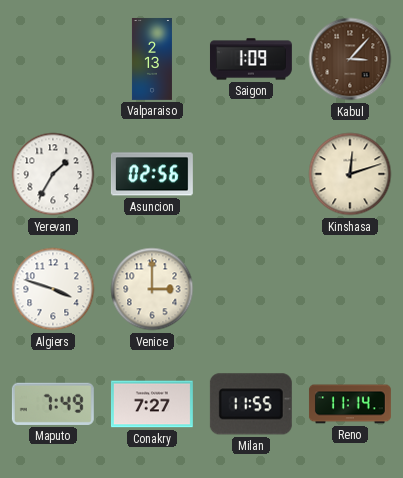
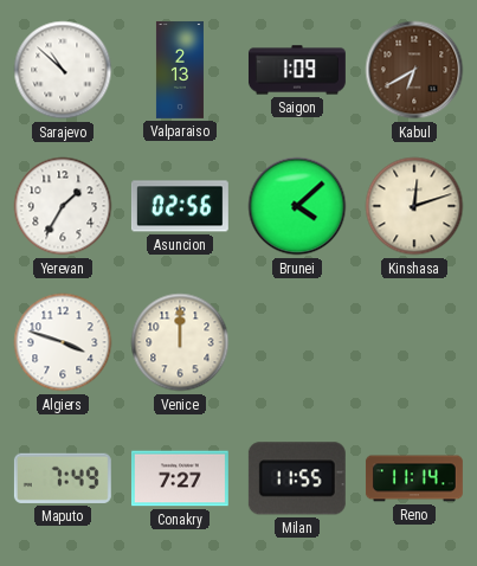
Sarajevo: none -> 10:52
Kabul: 3:07 -> 6:40
Brunei: none -> 4:08
Venice: 3:00 -> 12:00
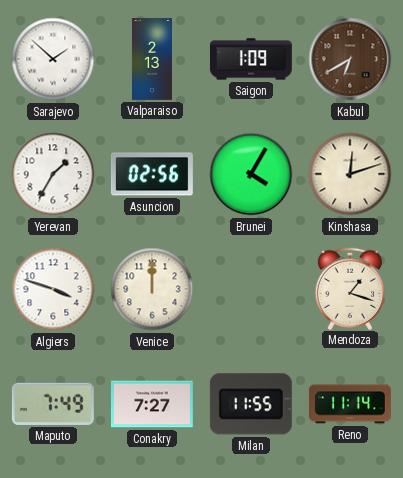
Sarajevo: 10:52 -> 1:52
Brunei: 4:08 -> 4:05
Mendoza: none -> 1:18
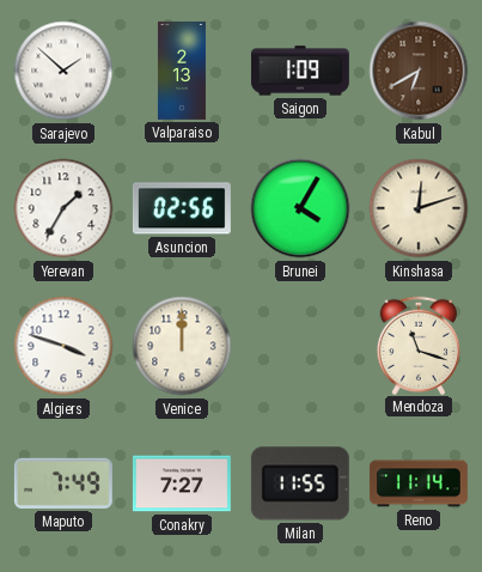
Mendoza: 1:18 -> 11:18
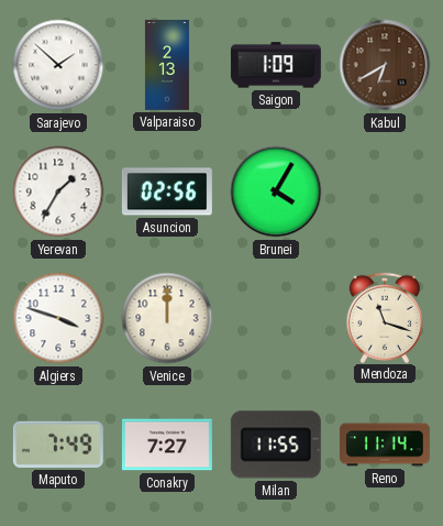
Kinshasa: 12:12 -> none
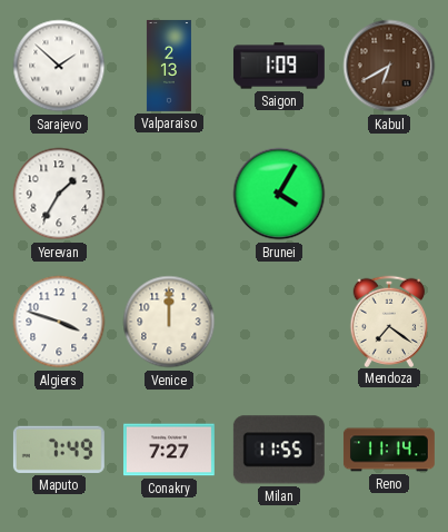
Asuncion: 02:56 -> none
Mendoza: 11:18 -> 7:21
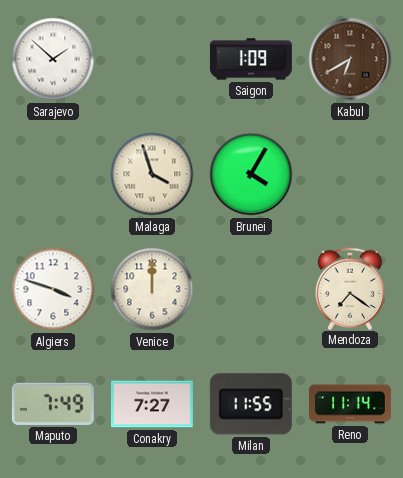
Valparaiso: 2:13 -> none
Yerevan: 1:35 -> none
Malaga: none -> 3:57
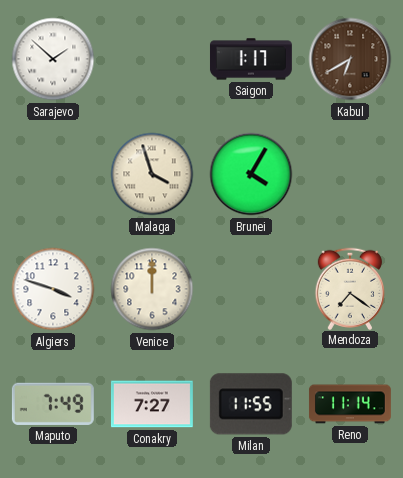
Saigon: 1:09 -> 1:17
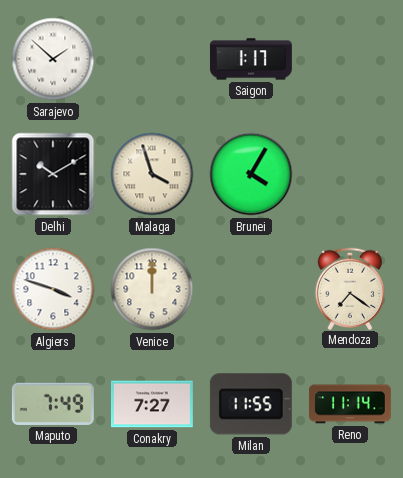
Kabul: 6:40 -> none
Delhi: none -> 10:10
